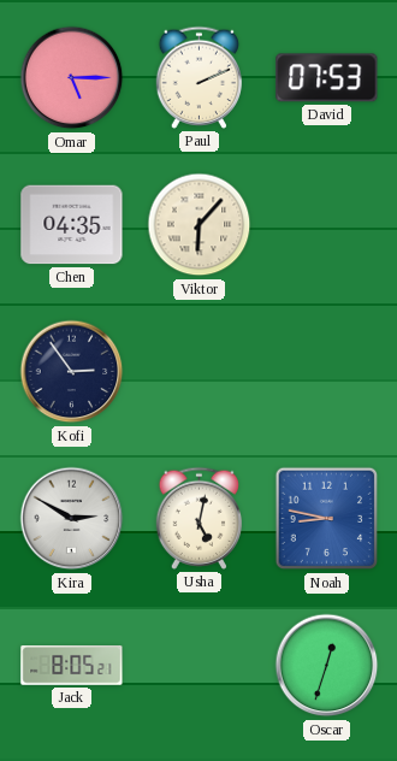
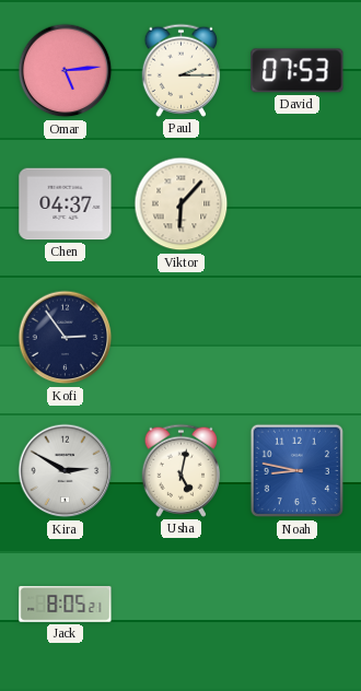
Omar: 5:15 -> 5:14
Paul: 2:11 -> 2:15
Chen: 04:35 -> 04:37
Oscar: 12:33 -> none
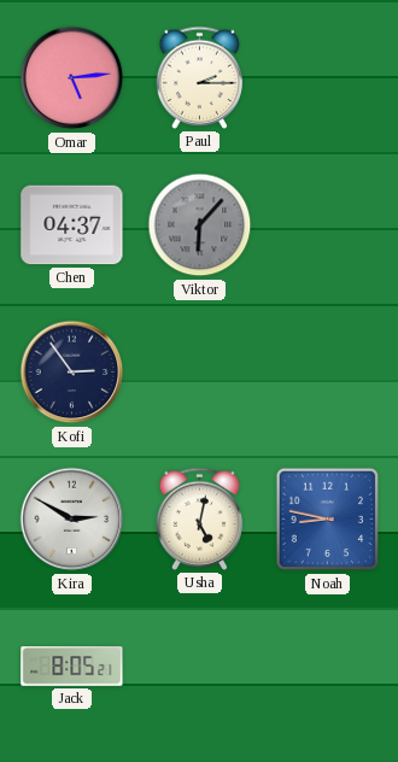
David: 07:53 -> none
Viktor dial: cream -> grey
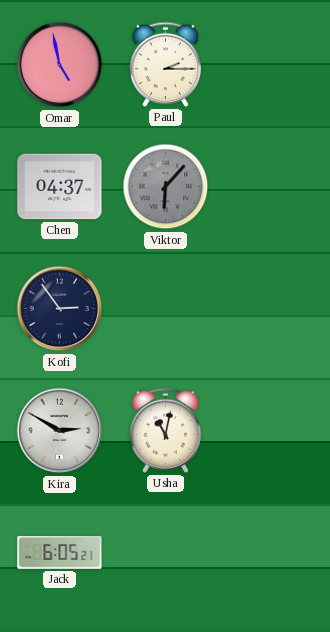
Omar: 5:14 -> 4:58
Usha: 5:02 -> 11:02
Noah: 8:47 -> none
Jack: 8:05 -> 6:05
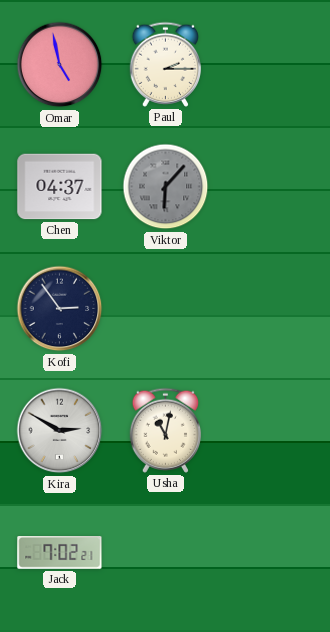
Jack: 6:05 -> 7:02
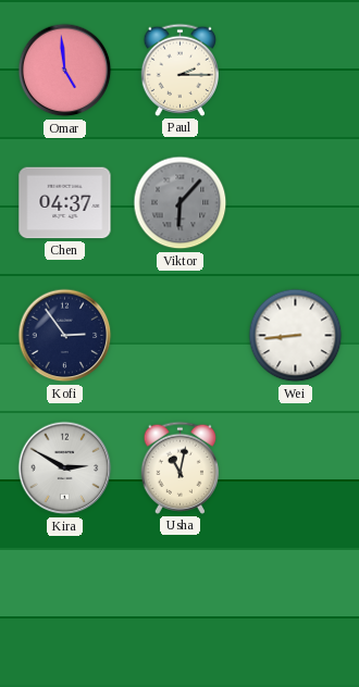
Omar: 4:58 -> 4:59
Wei: none -> 8:44
Jack: 7:02 -> none
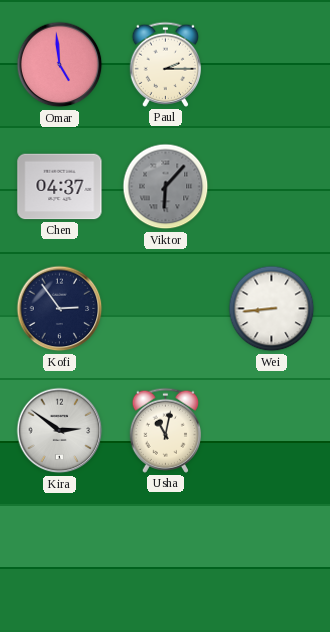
Kira: 2:50 -> 2:51
